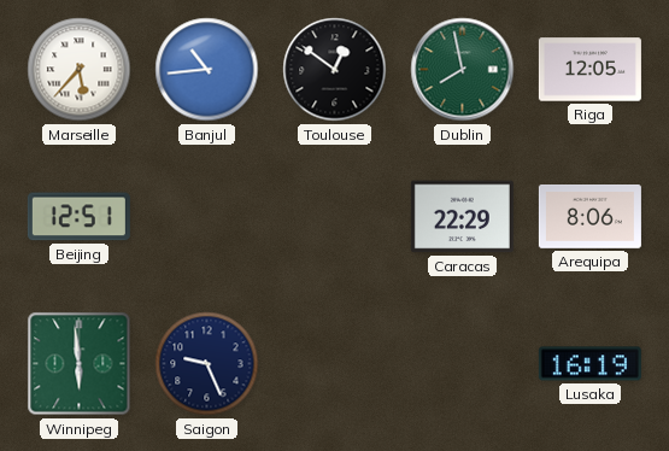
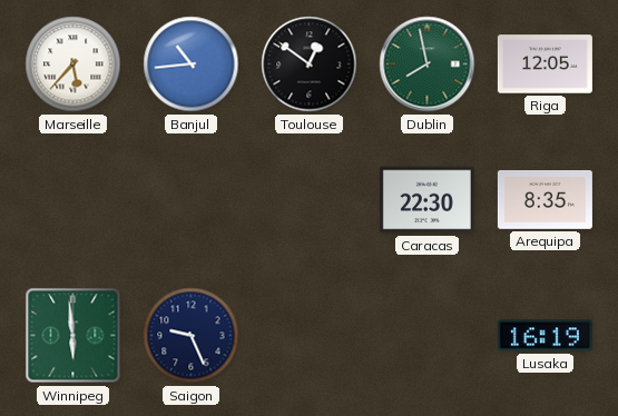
Beijing: 12:51 -> none
Caracas: 22:29 -> 22:30
Arequipa: 8:06 -> 8:35
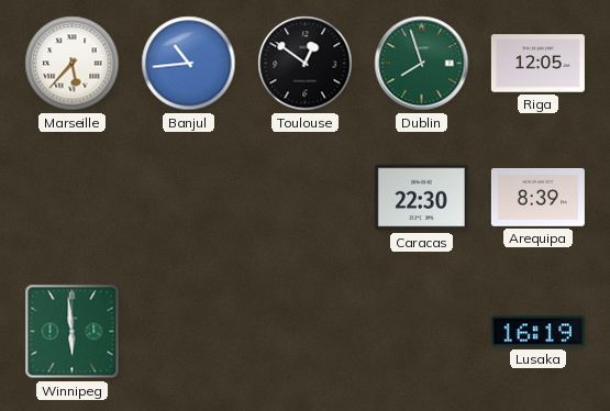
Dublin: 7:58 -> 7:57
Arequipa: 8:35 -> 8:39
Saigon: 9:26 -> none
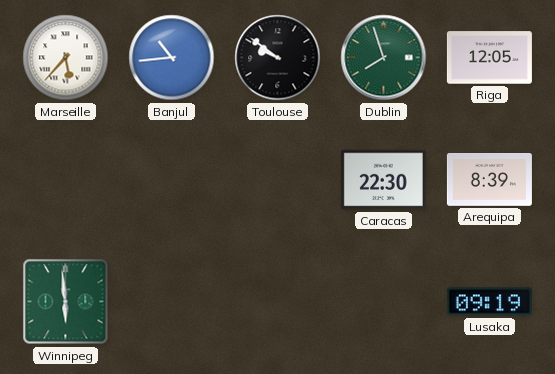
Toulouse: 12:51 -> 9:51
Lusaka: 16:19 -> 09:19
